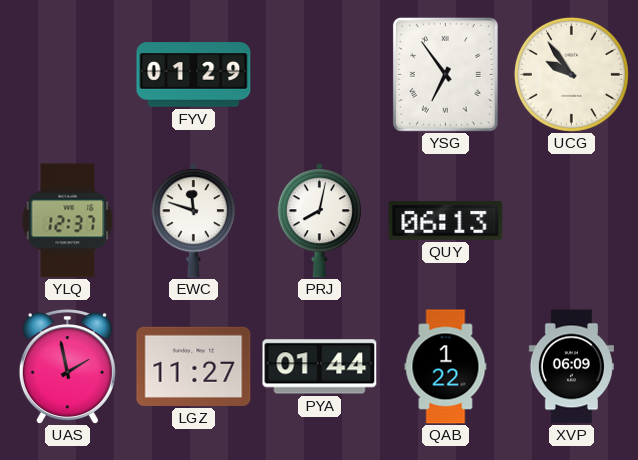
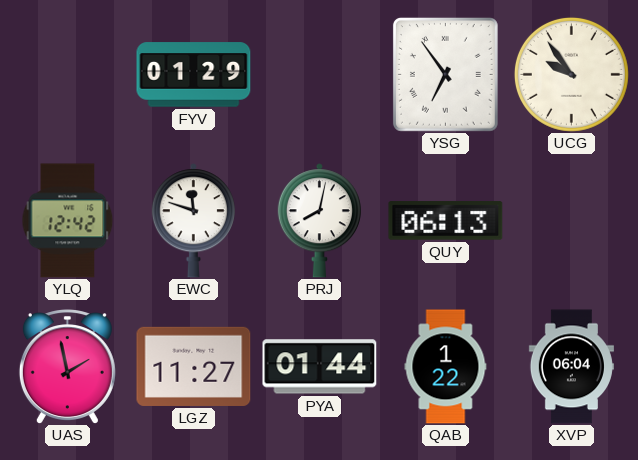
YLQ: 12:37 -> 12:42
XVP: 06:09 -> 06:04
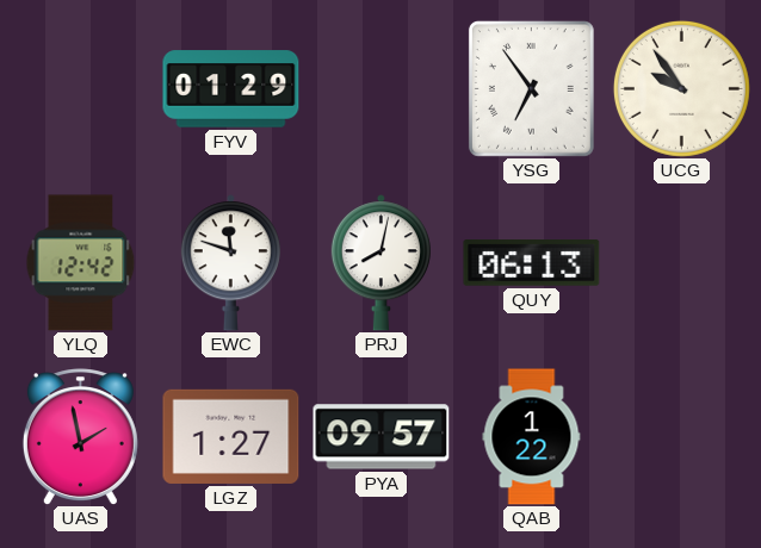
LGZ: 11:27 -> 1:27
PYA: 01:44 -> 09:57
XVP: 06:04 -> none
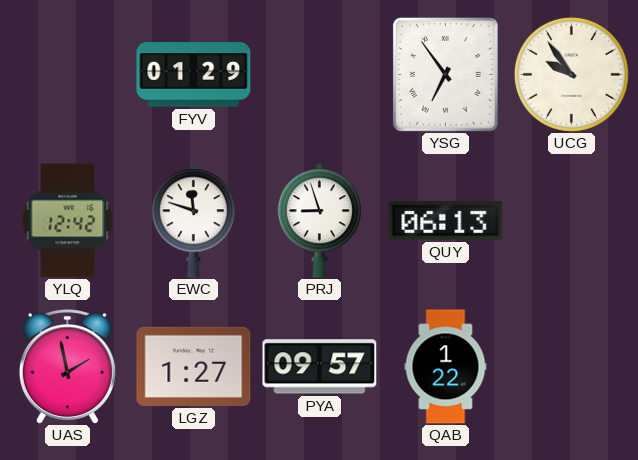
PRJ: 8:02 -> 8:57
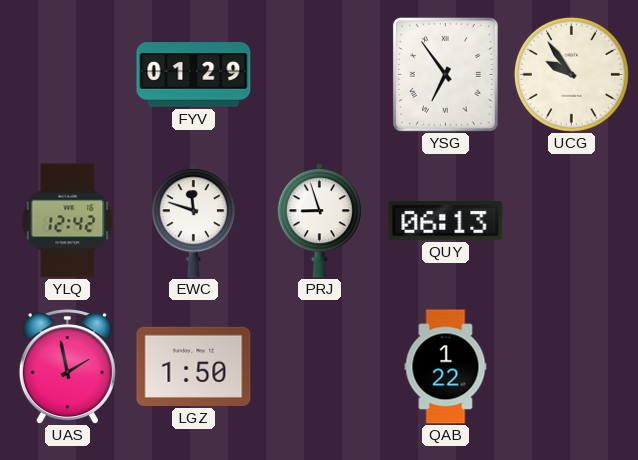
LGZ: 1:27 -> 1:50
PYA: 09:57 -> none
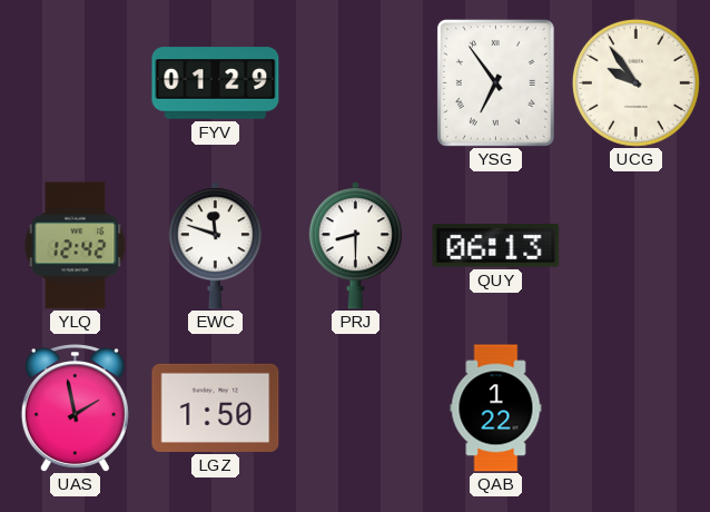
PRJ: 8:57 -> 8:30
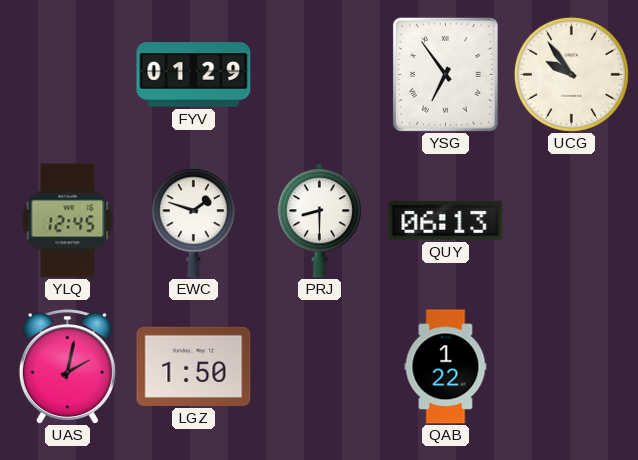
YLQ: 12:42 -> 12:45
EWC: 11:48 -> 1:48
UAS: 1:58 -> 2:02
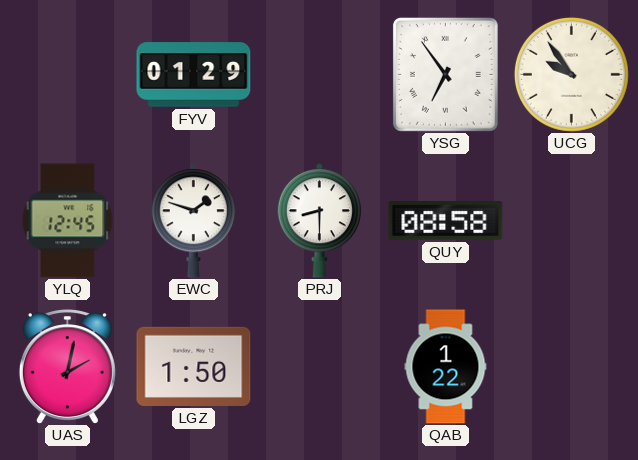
QUY: 06:13 -> 08:58
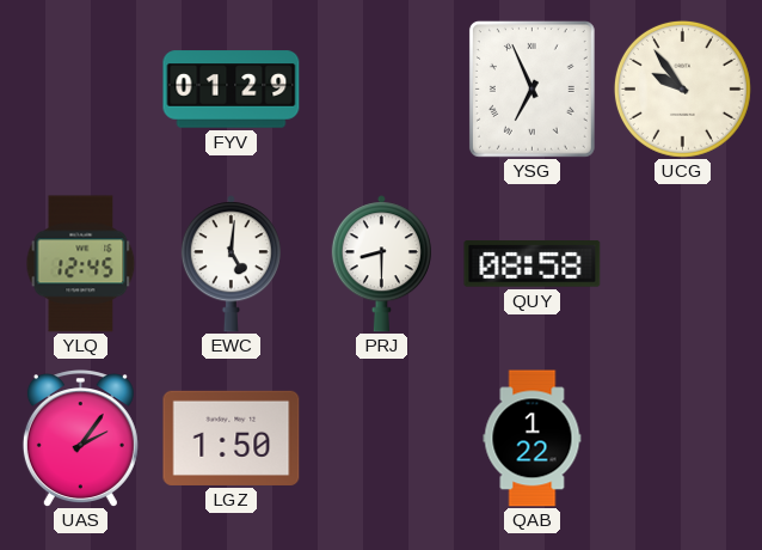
YSG: 6:54 -> 6:56
EWC: 1:48 -> 5:01
UAS: 2:02 -> 2:06
